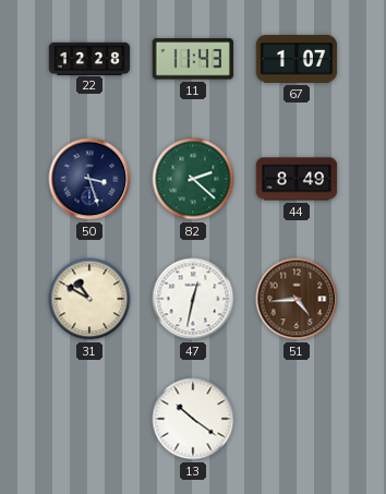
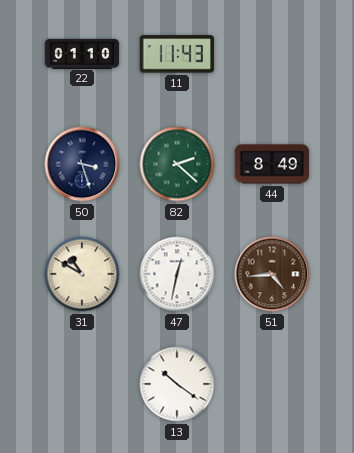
22: 12:28 -> 01:10
67: 1:07 -> none
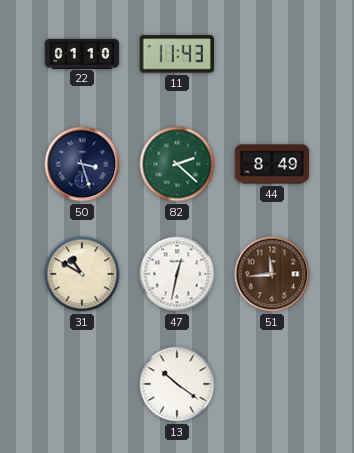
51: 4:44 -> 11:44
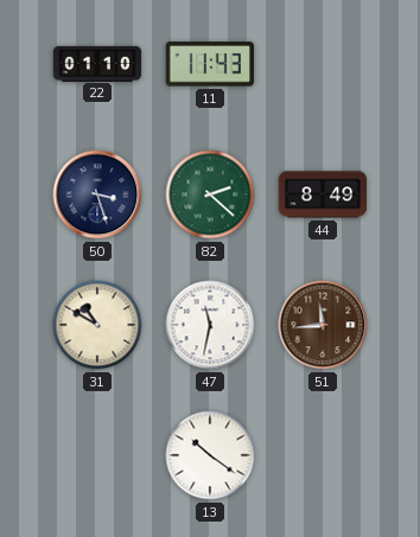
47: 12:32 -> 11:32
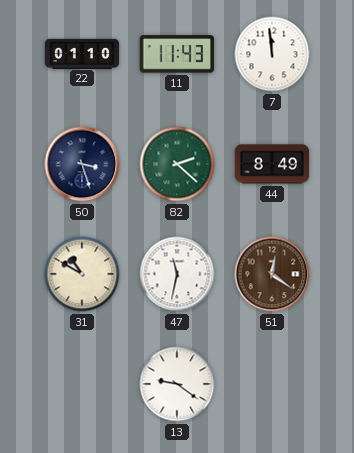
7: none -> 11:59
51: 11:44 -> 12:21
13: 10:21 -> 9:21
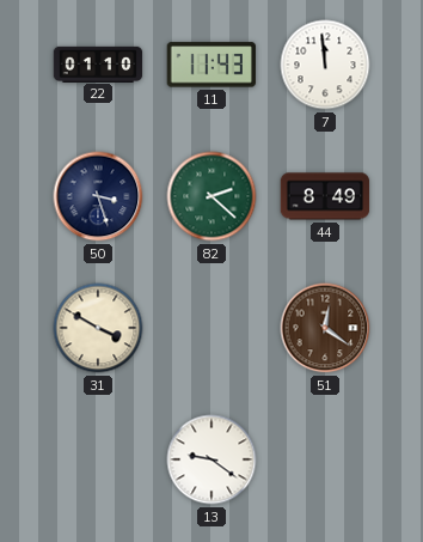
31: 10:50 -> 3:50
47: 11:32 -> none
